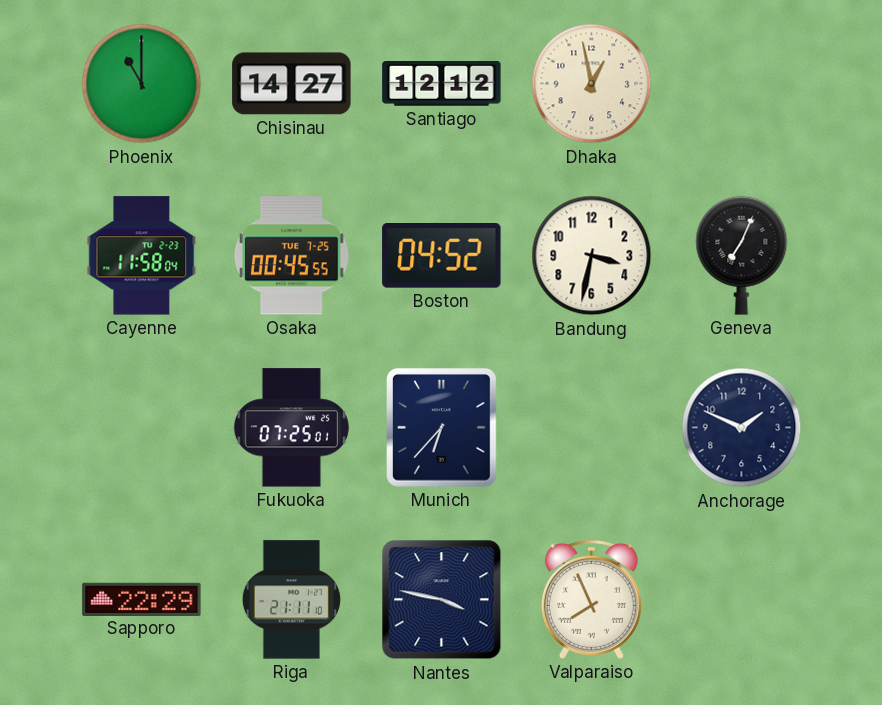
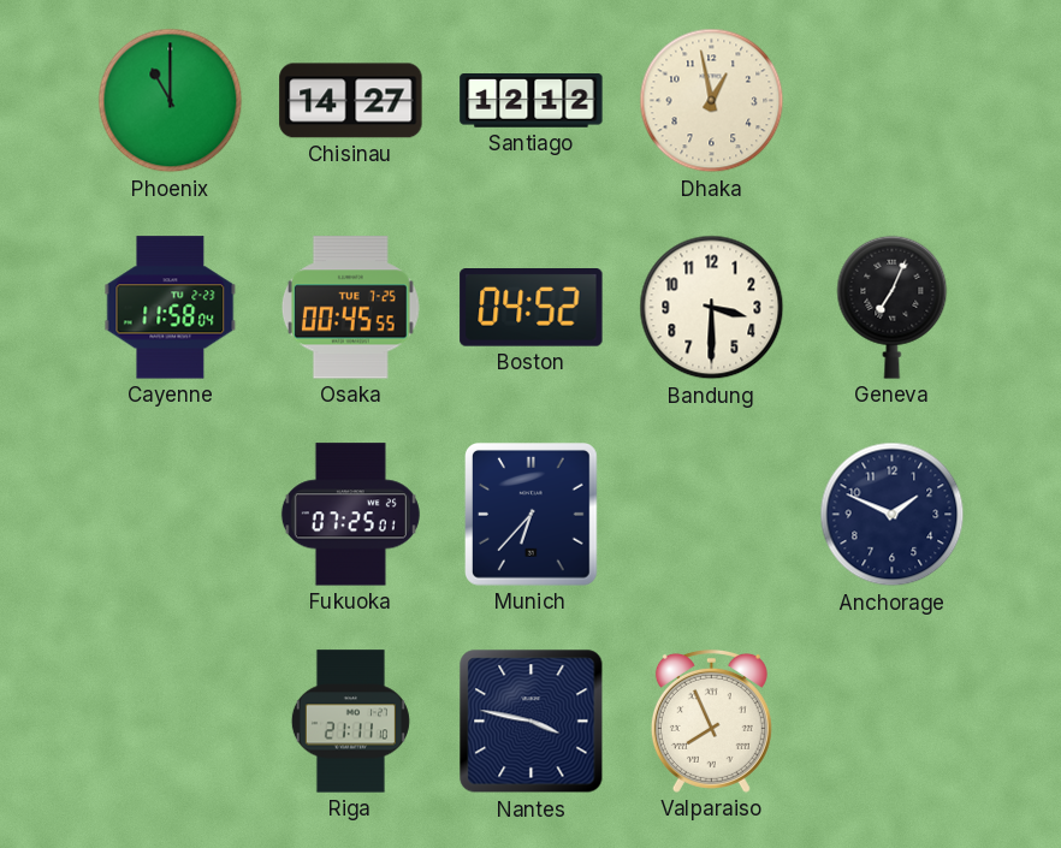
Bandung: 3:32 -> 3:30
Sapporo: 22:29 -> none
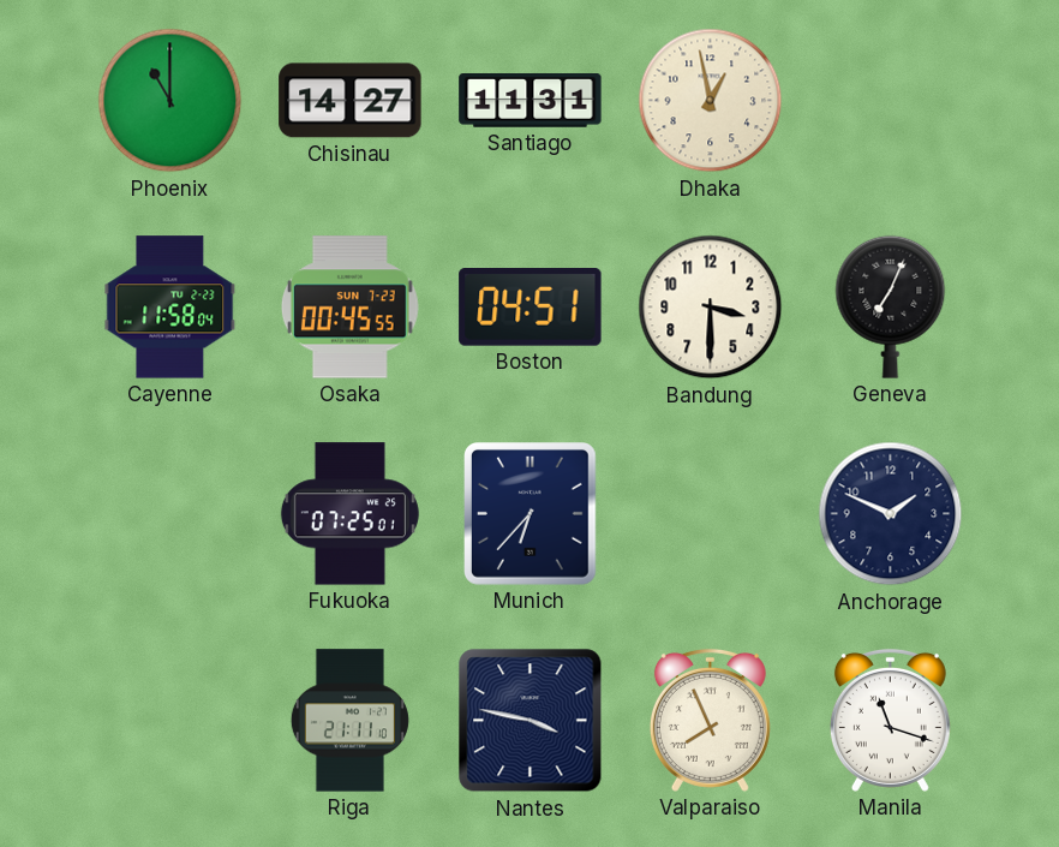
Santiago: 12:12 -> 11:31
Osaka date: TUE 7-25 -> SUN 7-23
Boston: 04:52 -> 04:51
Manila: none -> 11:18
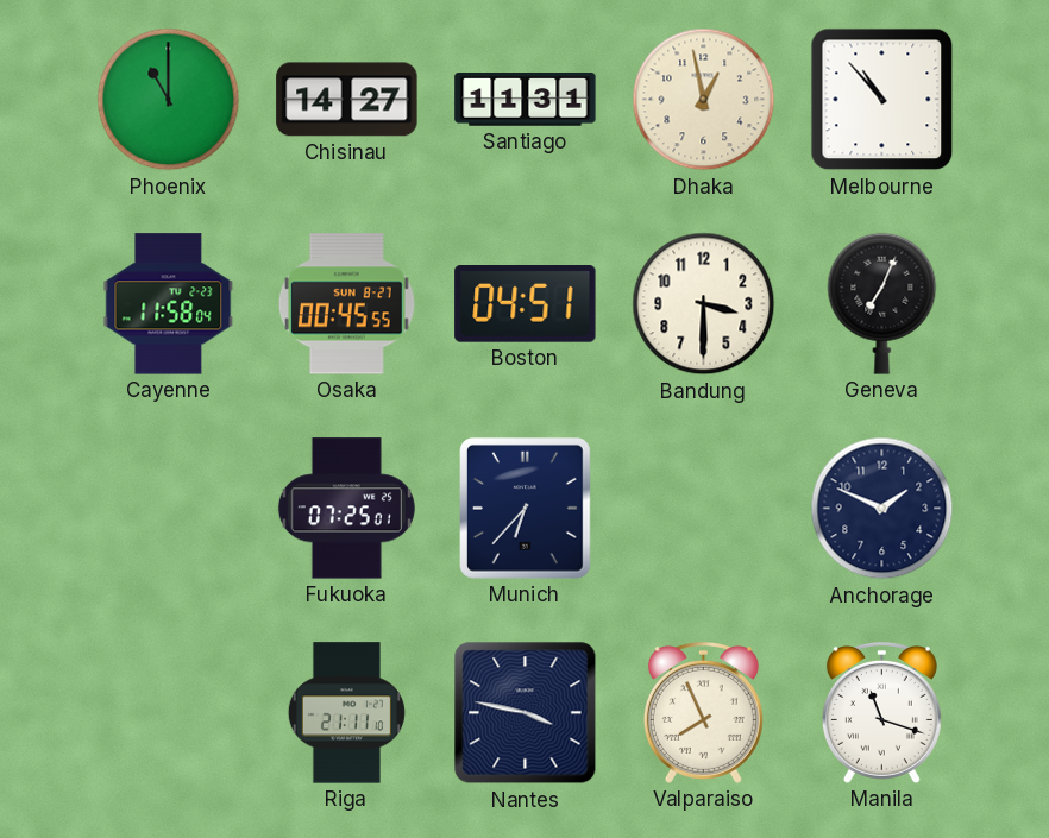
Melbourne: none -> 10:53
Osaka date: SUN 7-23 -> SUN 8-27
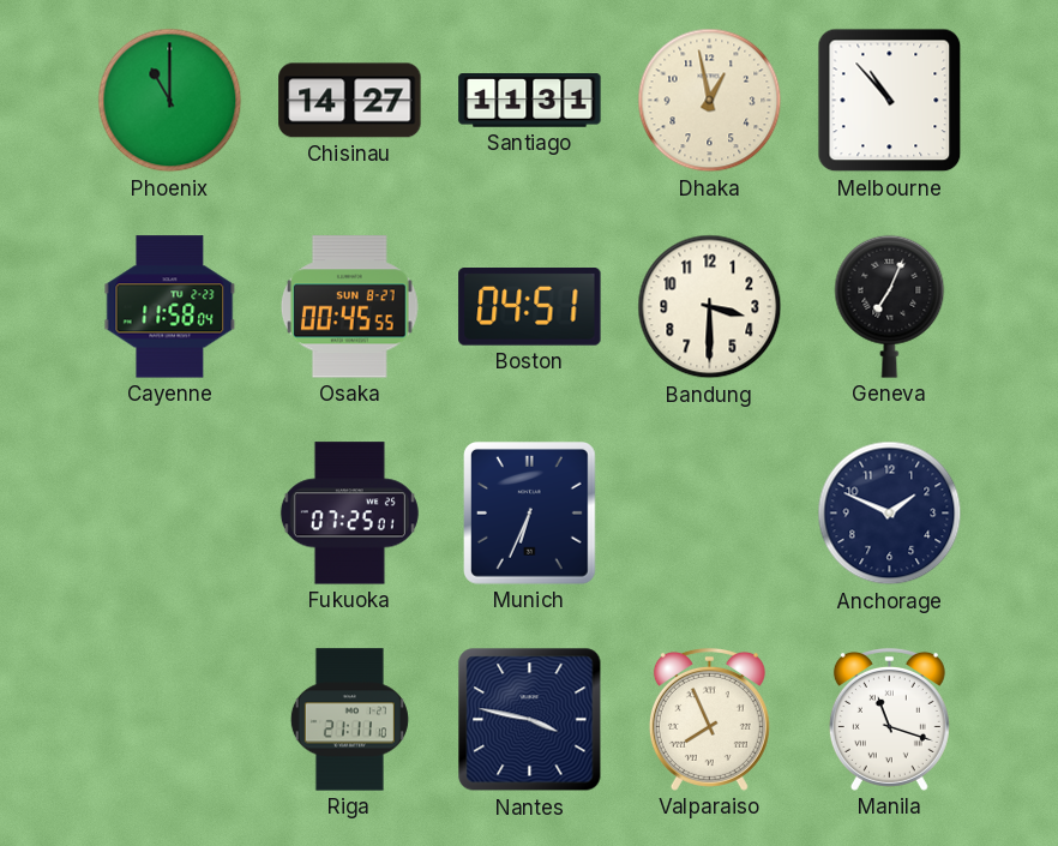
Munich: 6:37 -> 6:34
